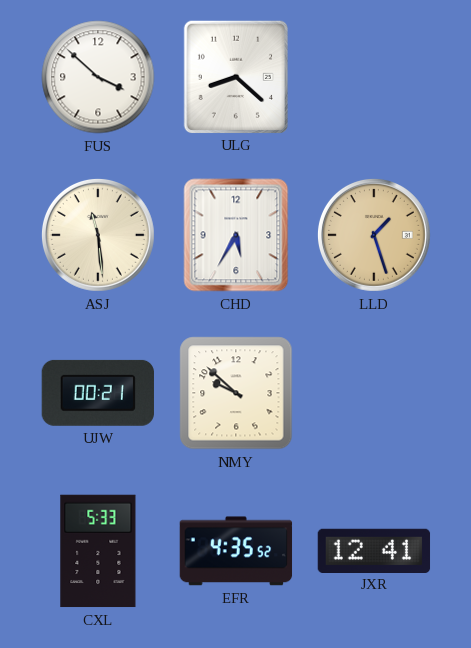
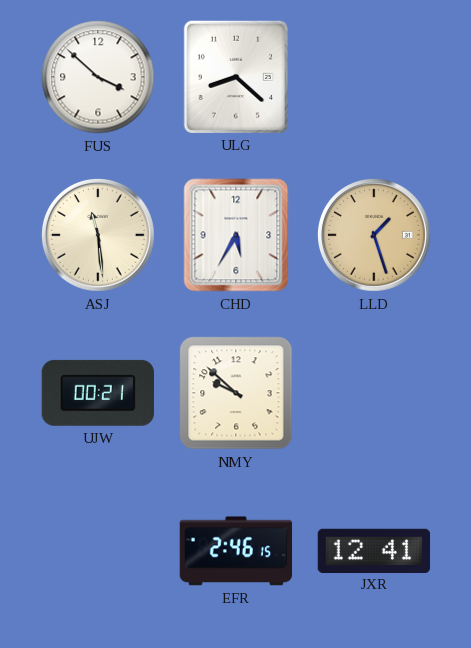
CXL: 5:33 -> none
EFR: 4:35 -> 2:46
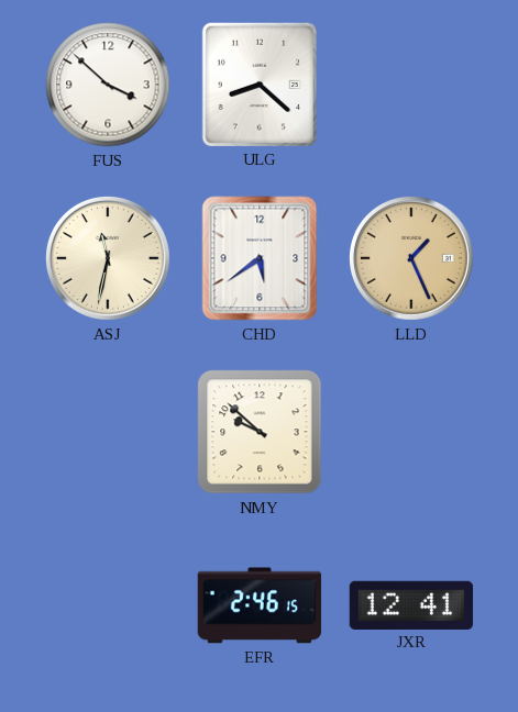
ASJ: 11:29 -> 11:32
CHD: 5:35 -> 5:39
LLD: 1:27 -> 1:26
UJW: 00:21 -> none
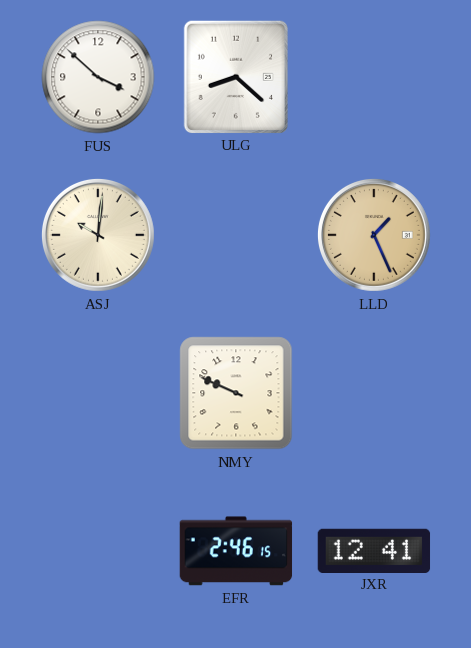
ASJ: 11:32 -> 10:01
CHD: 5:39 -> none
NMY: 9:52 -> 9:49
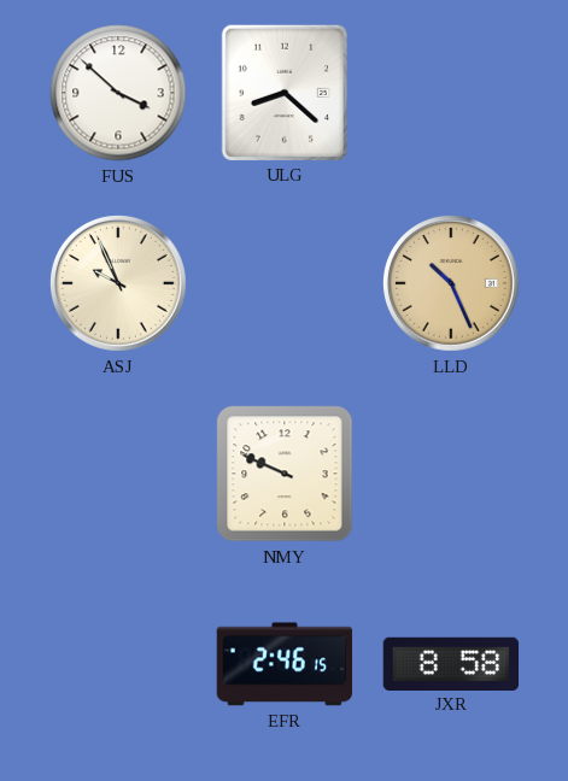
ASJ: 10:01 -> 9:56
LLD: 1:26 -> 10:26
JXR: 12:41 -> 8:58
